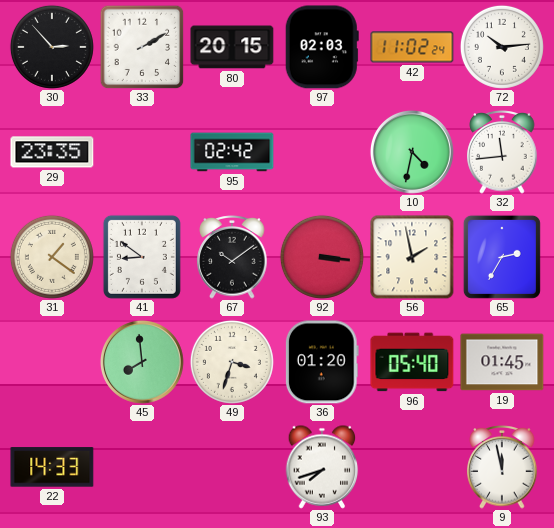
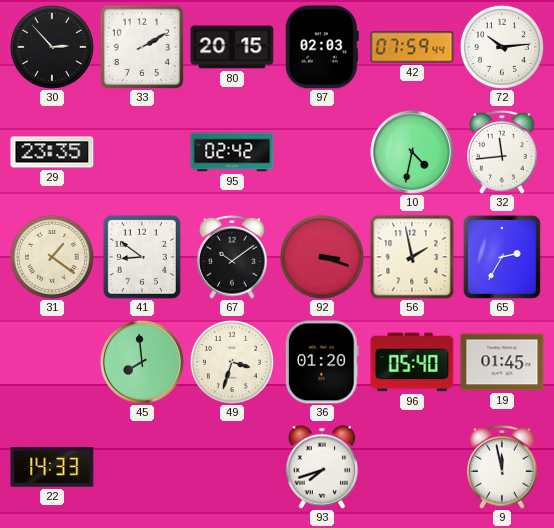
42: 11:02 -> 07:59
92: 3:16 -> 3:18
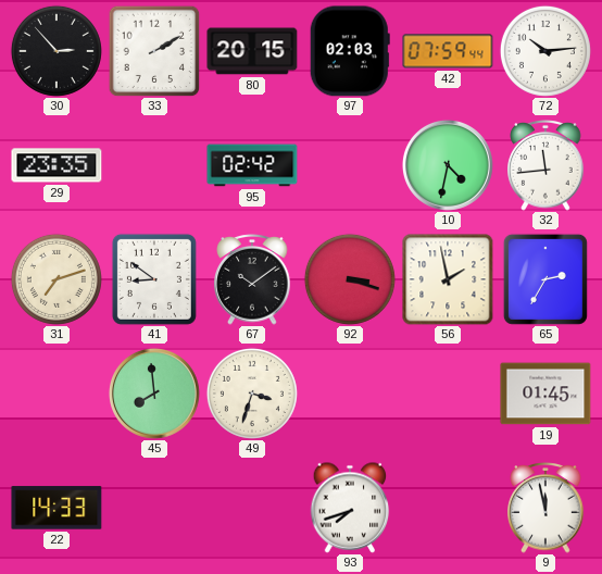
31: 1:21 -> 7:12
36: 01:20 -> none
96: 05:40 -> none
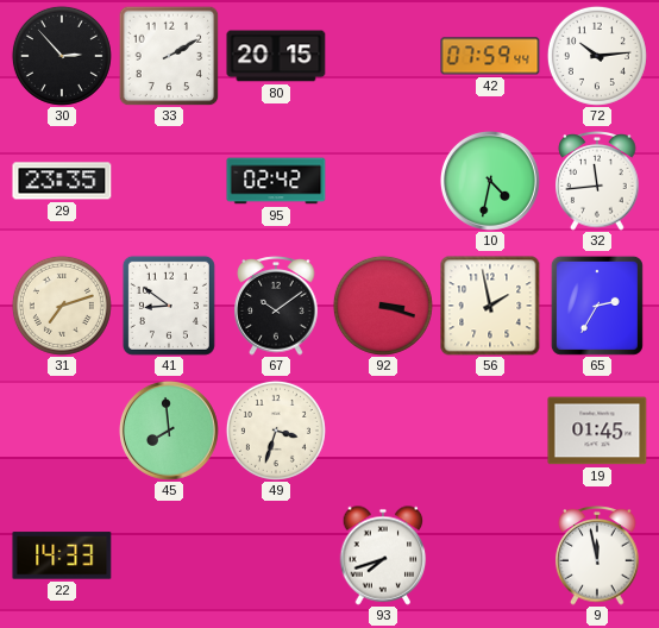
97: 02:03 -> none
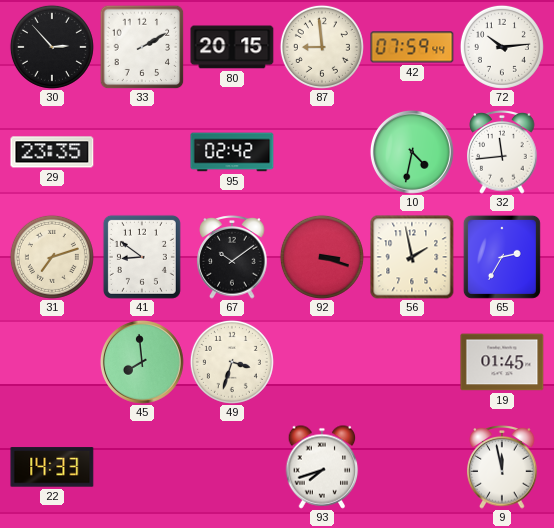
87: none -> 8:59
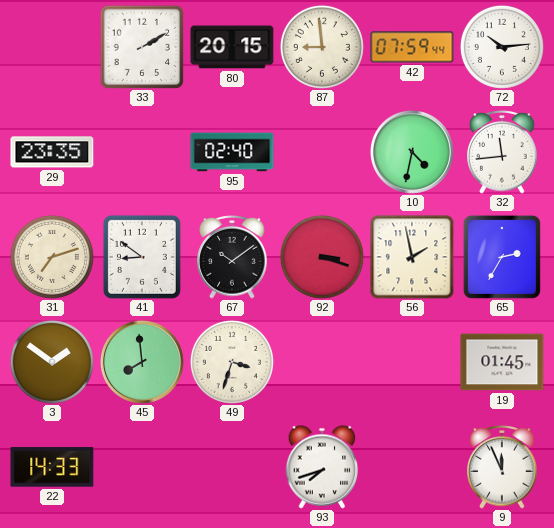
30: 2:53 -> none
95: 02:42 -> 02:40
3: none -> 1:51
9: 11:58 -> 11:56
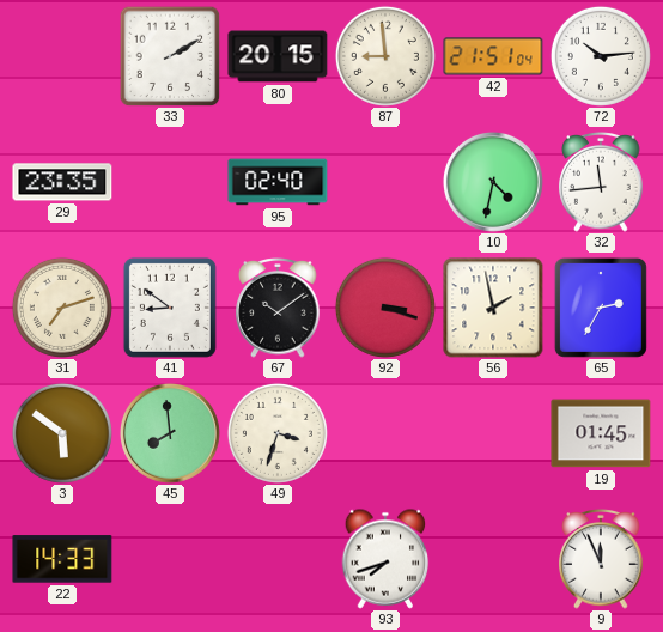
42: 07:59 -> 21:51
3: 1:51 -> 5:51
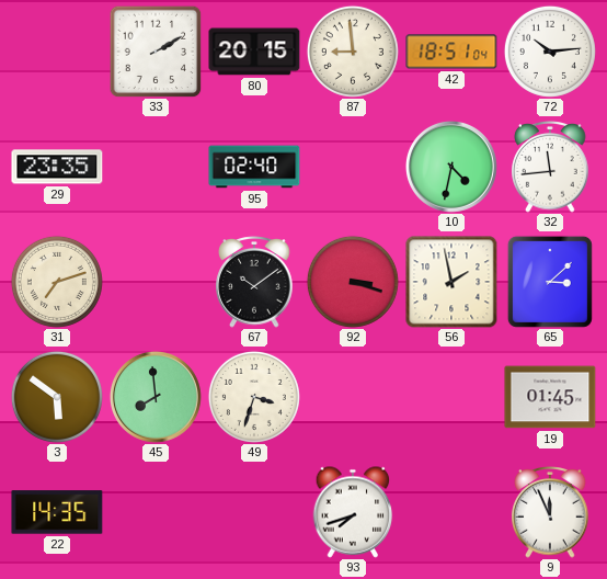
42: 21:51 -> 18:51
41: 8:51 -> none
65: 2:35 -> 3:08
22: 14:33 -> 14:35
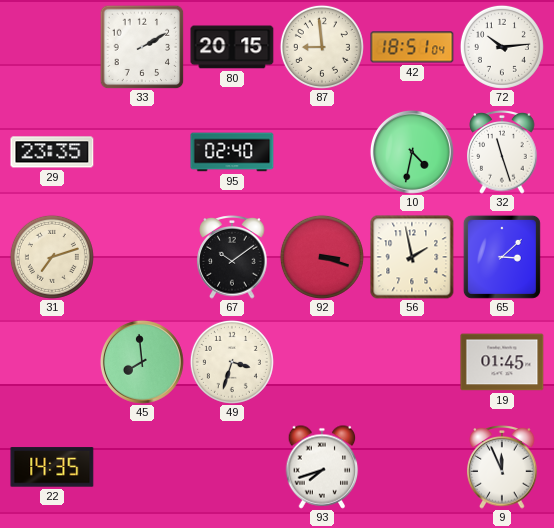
32: 11:44 -> 11:27
3: 5:51 -> none
